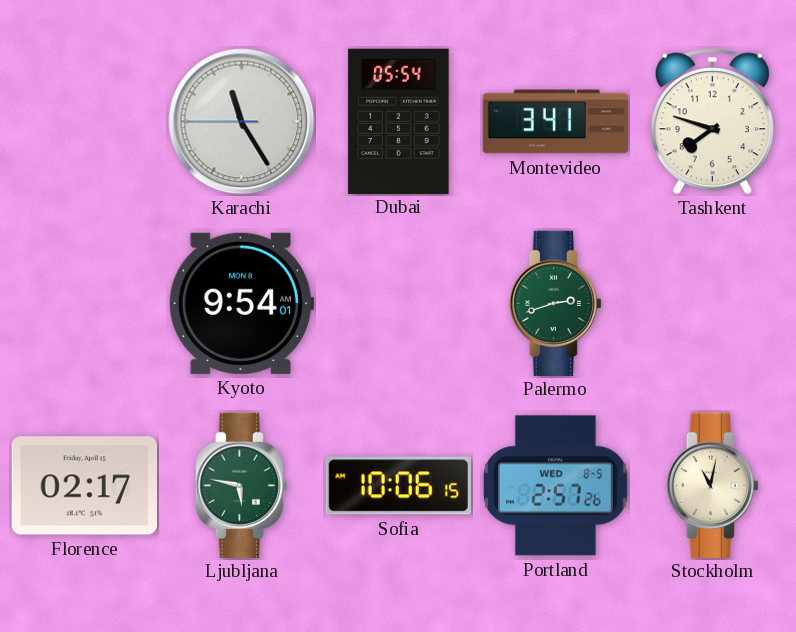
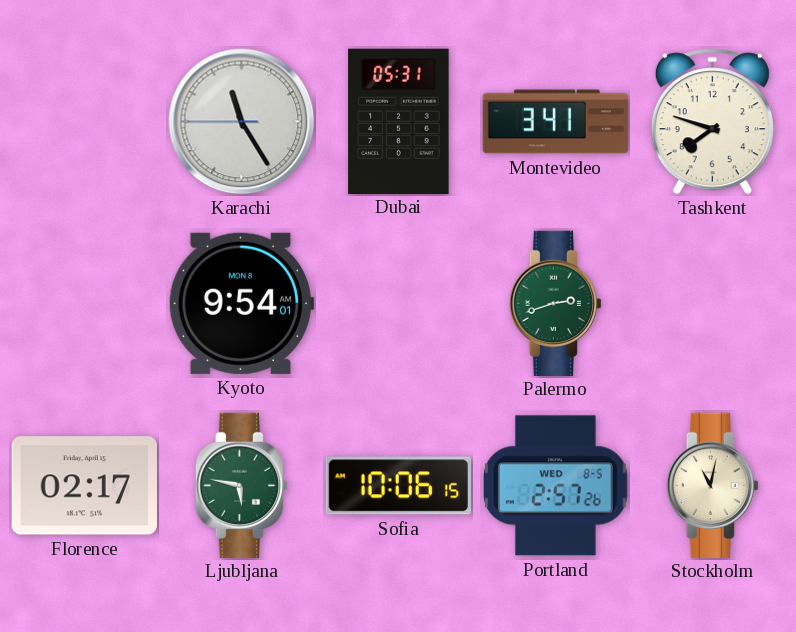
Dubai: 05:54 -> 05:31
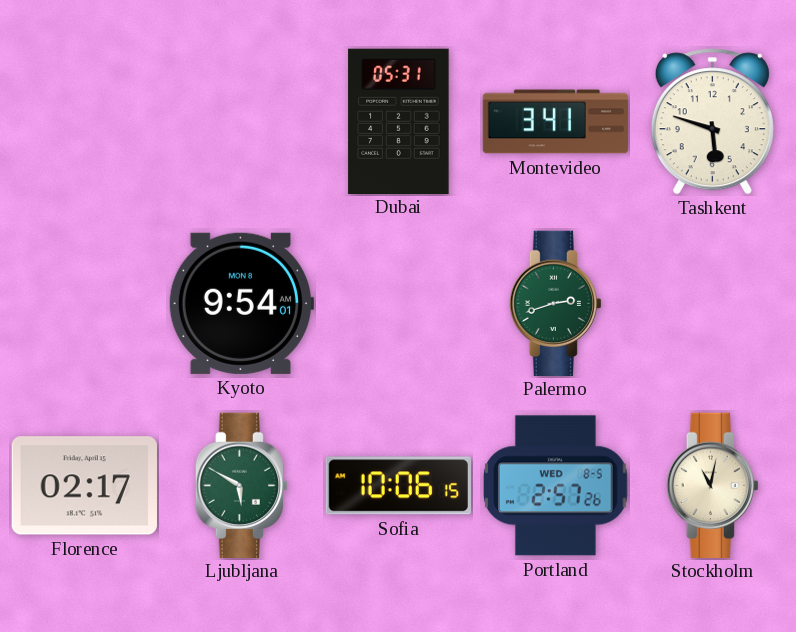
Karachi: 11:24 -> none
Tashkent: 7:48 -> 5:48
Ljubljana: 5:47 -> 5:50
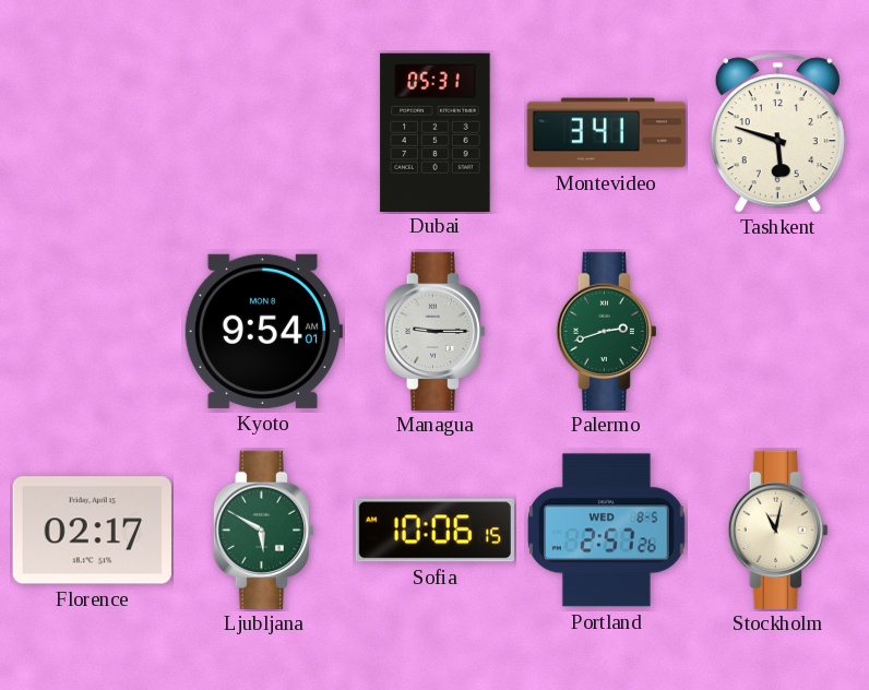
Managua: none -> 9:15
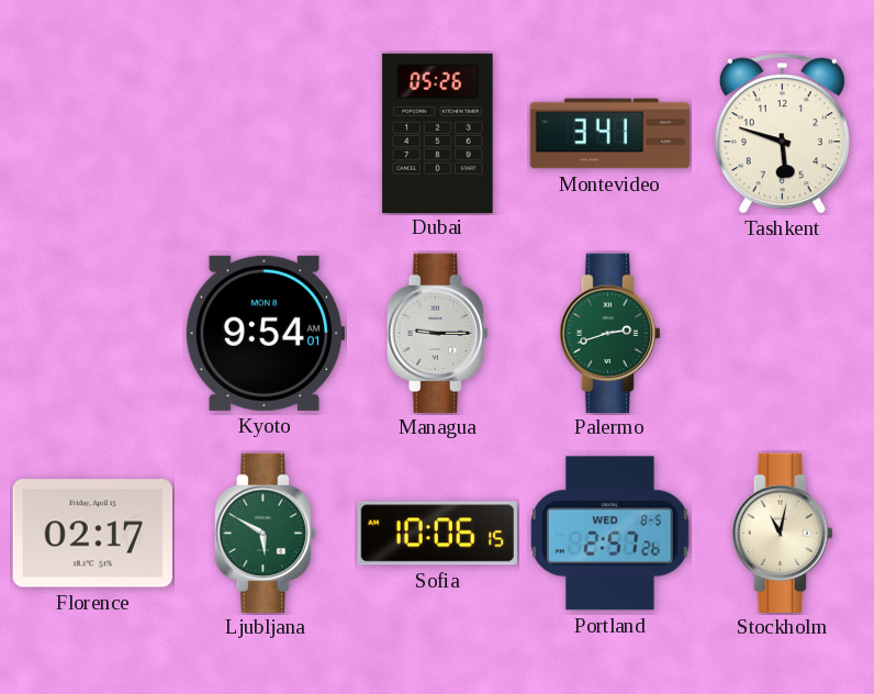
Dubai: 05:31 -> 05:26
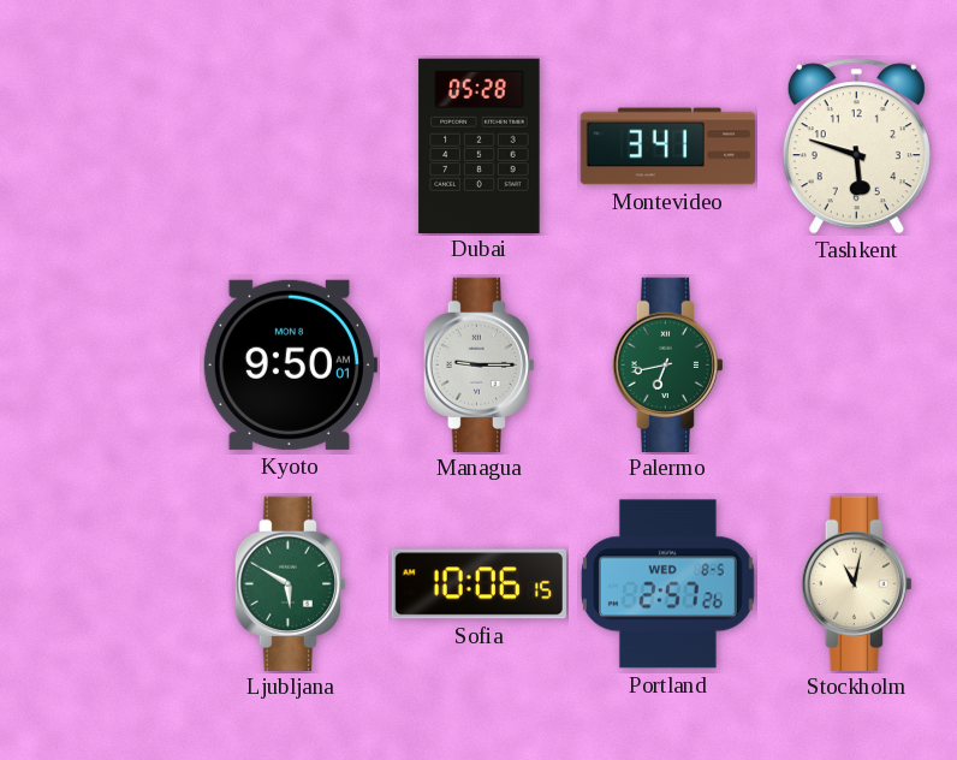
Dubai: 05:26 -> 05:28
Kyoto: 9:54 -> 9:50
Palermo: 2:42 -> 6:43
Florence: 02:17 -> none
